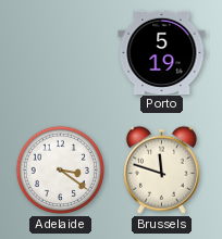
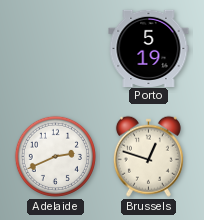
Adelaide: 3:21 -> 2:41
Brussels: 11:48 -> 12:48
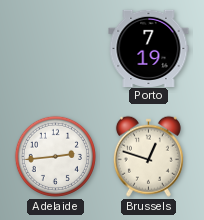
Porto: 5:19 -> 7:19
Adelaide: 2:41 -> 2:44
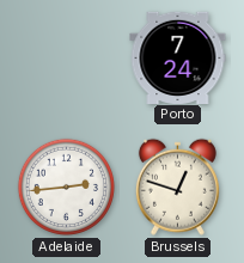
Porto: 7:19 -> 7:24
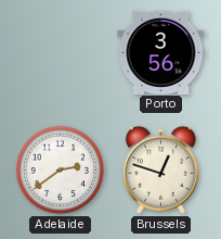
Porto: 7:24 -> 3:56
Adelaide: 2:44 -> 2:39
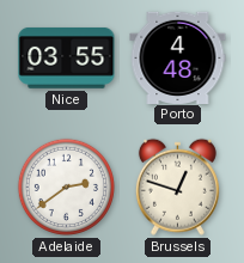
Nice: none -> 03:55
Porto: 3:56 -> 4:48
